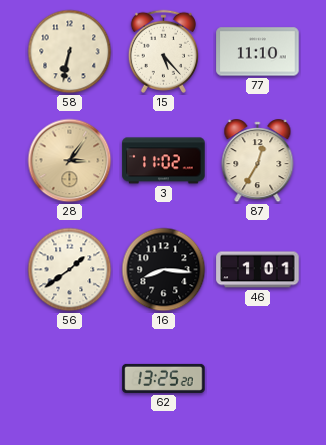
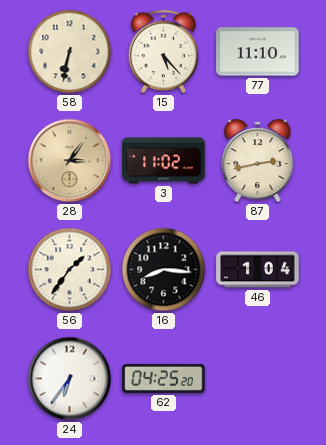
87: 12:35 -> 2:43
56: 1:39 -> 1:36
46: 1:01 -> 1:04
24: none -> 6:36
62: 13:25 -> 04:25
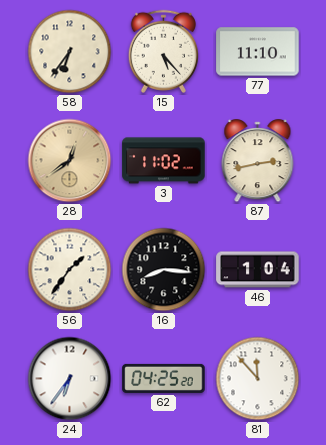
58: 6:32 -> 6:36
28: 3:06 -> 12:39
81: none -> 11:53
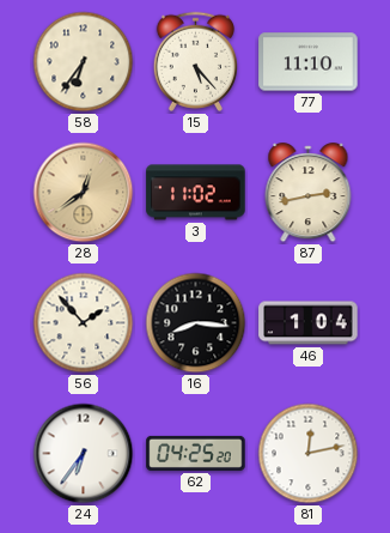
56: 1:36 -> 1:53
81: 11:53 -> 12:13
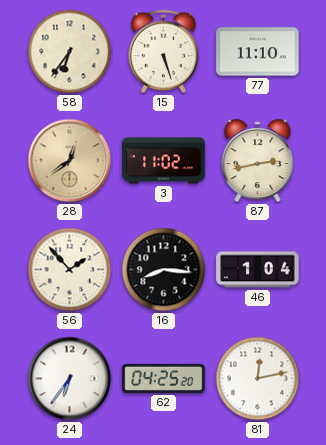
15: 5:23 -> 5:27
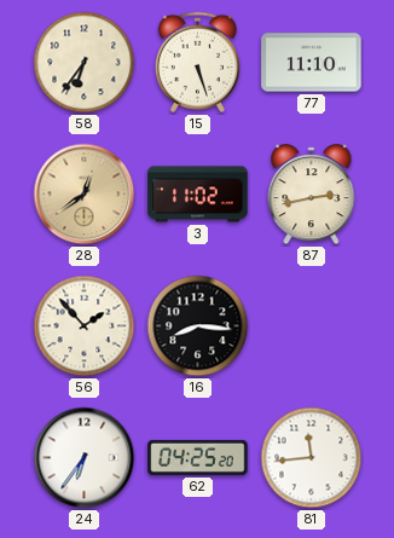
46: 1:04 -> none
81: 12:13 -> 11:44
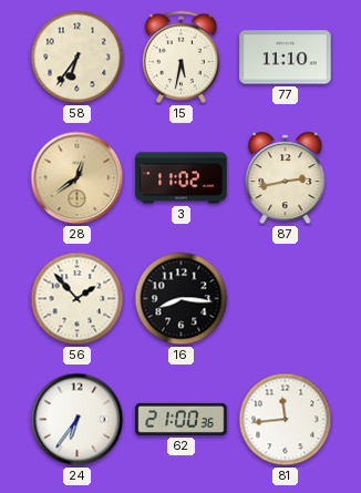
15: 5:27 -> 5:32
62: 04:25 -> 21:00
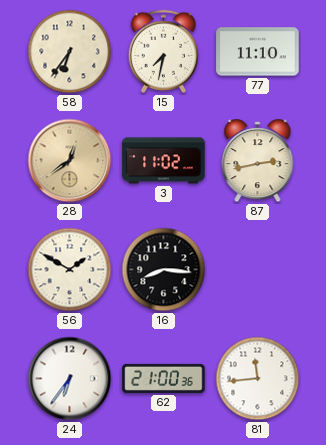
15: 5:32 -> 7:32
56: 1:53 -> 1:50
